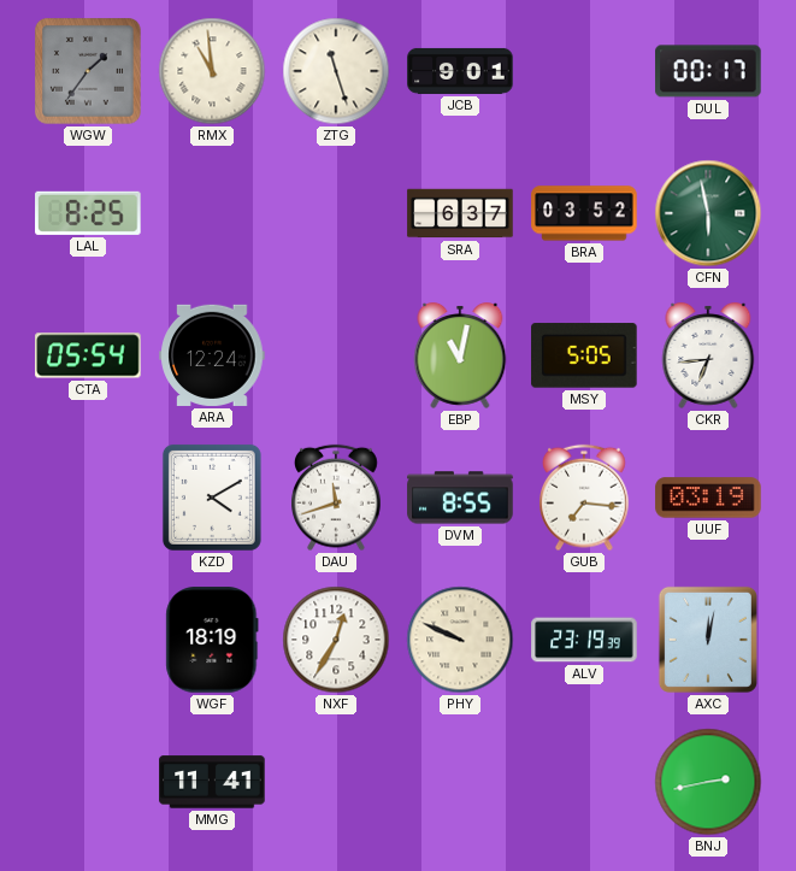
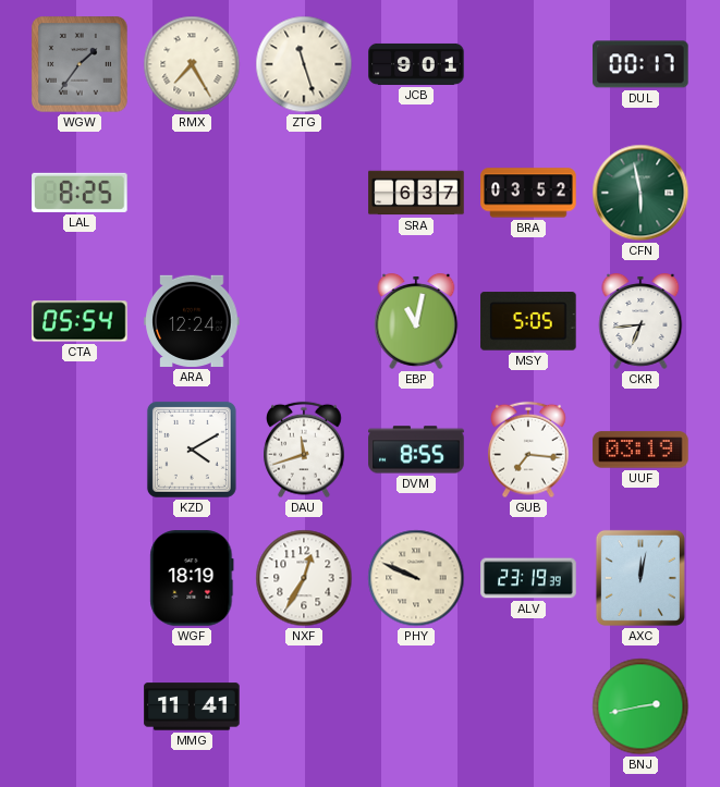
RMX: 10:59 -> 7:25
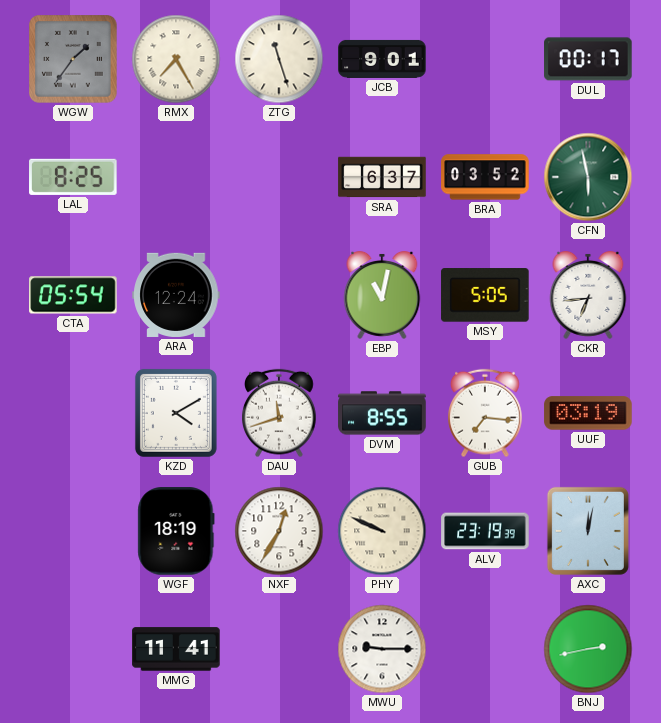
MWU: none -> 9:15
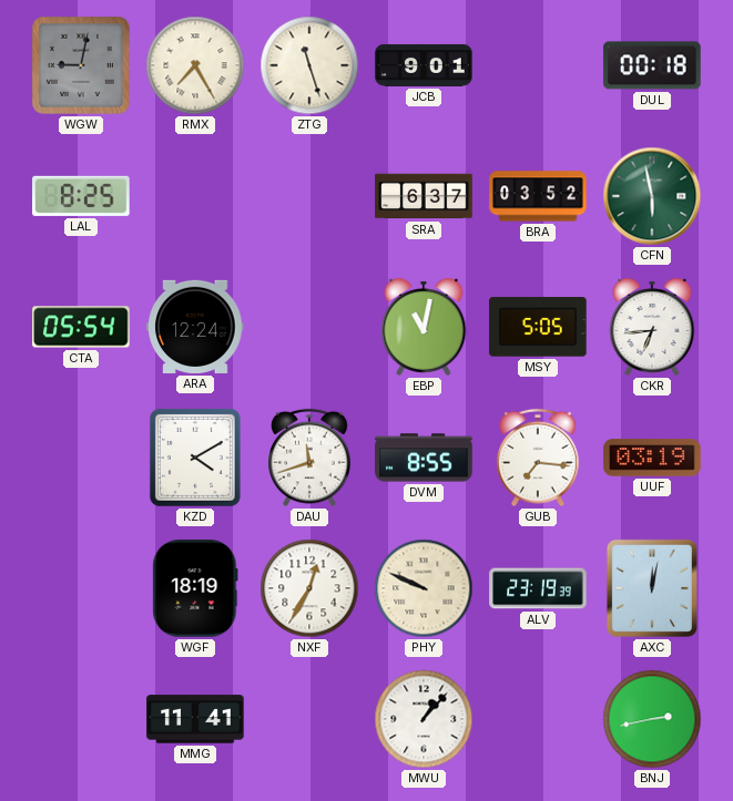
WGW: 1:36 -> 9:02
DUL: 00:17 -> 00:18
MWU: 9:15 -> 1:07
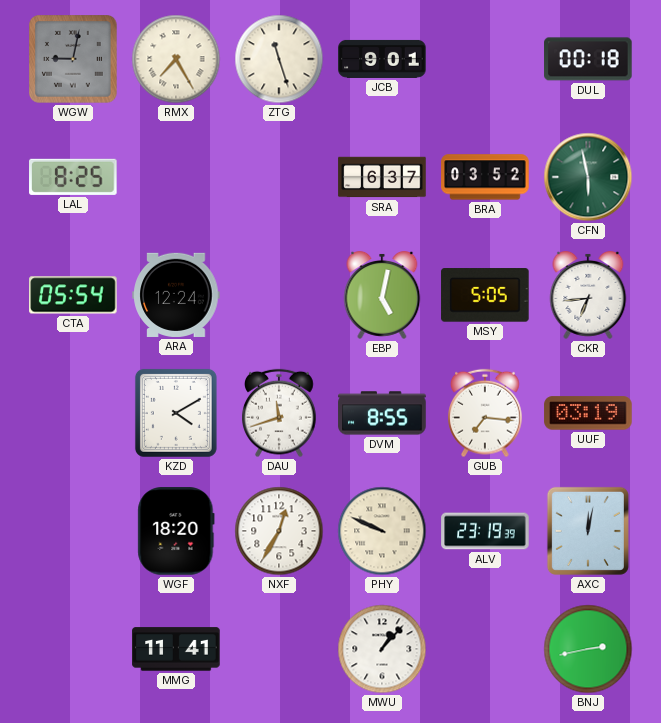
EBP: 11:02 -> 5:02
WGF: 18:19 -> 18:20
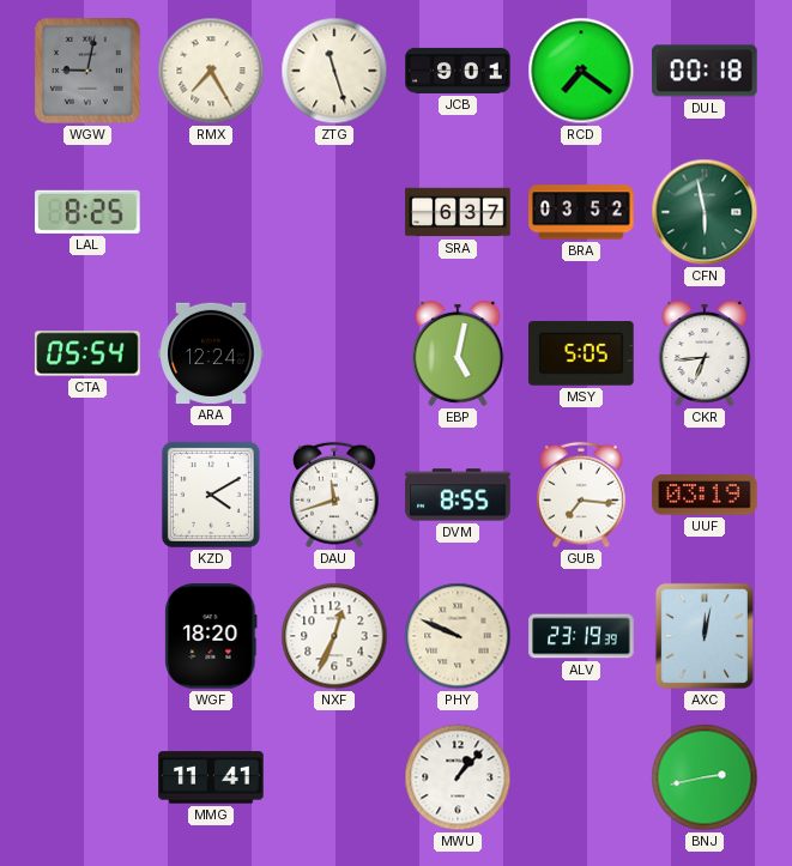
RCD: none -> 7:21
NXF: 12:35 -> 12:34
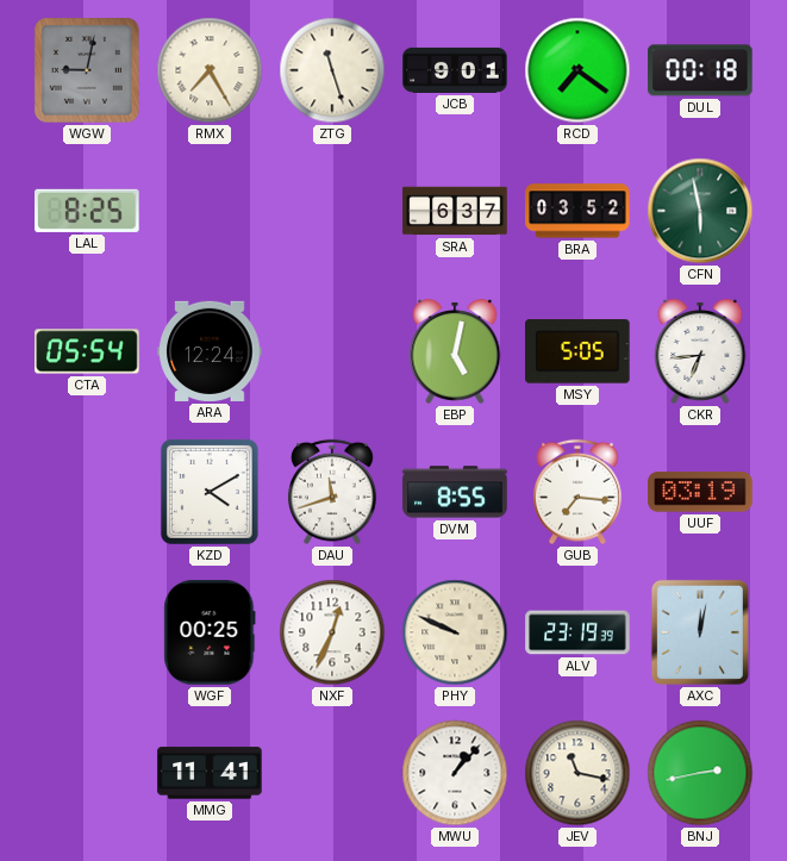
WGF: 18:20 -> 00:25
JEV: none -> 11:17
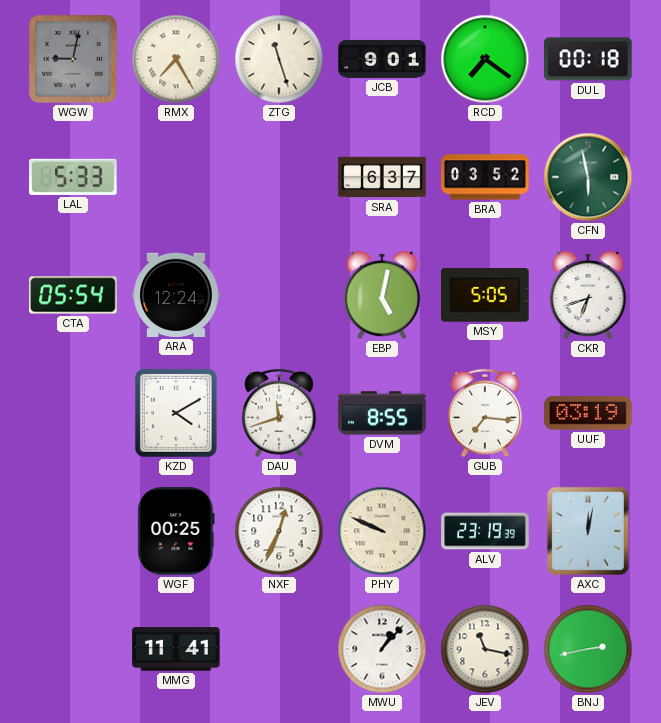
LAL: 8:25 -> 5:33
CKR: 6:44 -> 6:42
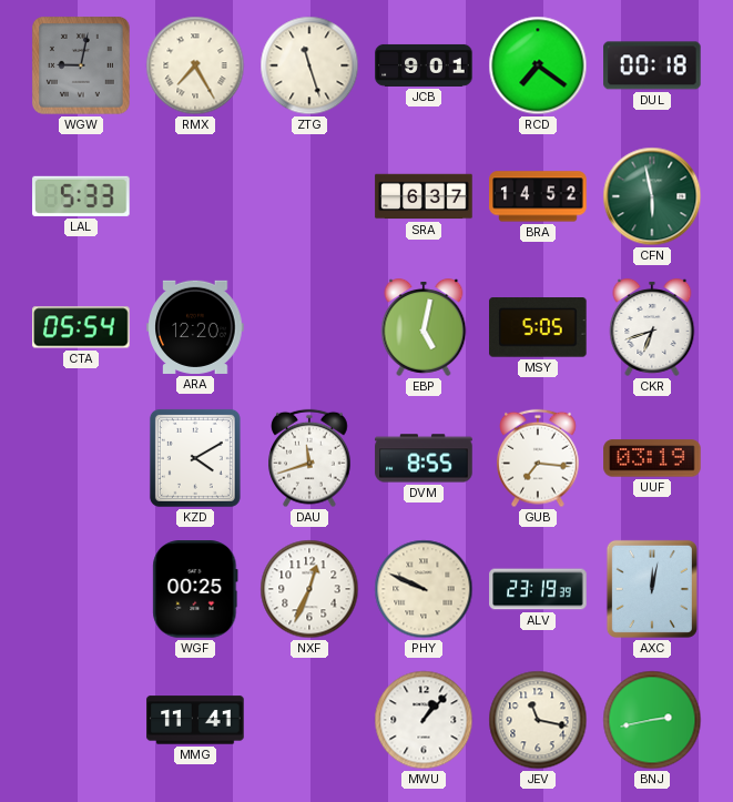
BRA: 03:52 -> 14:52
ARA: 12:24 -> 12:20
